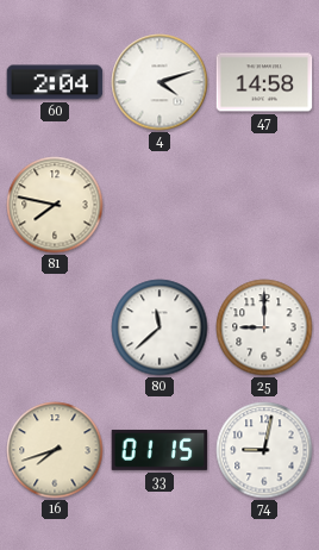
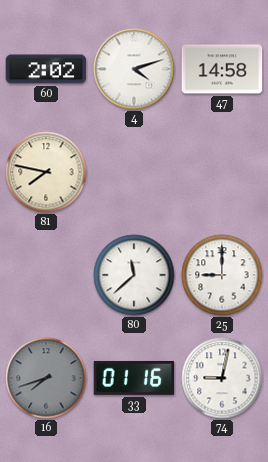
60: 2:04 -> 2:02
16 dial: cream -> grey
33: 01:15 -> 01:16
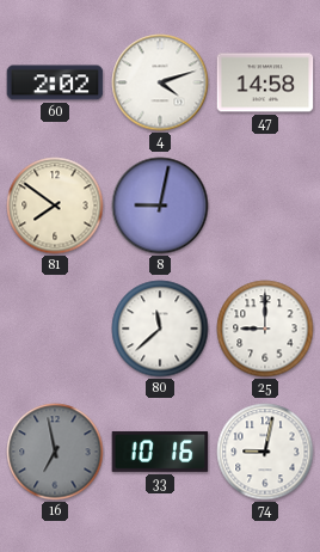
81: 7:47 -> 7:51
8: none -> 9:02
16: 7:42 -> 6:58
33: 01:16 -> 10:16
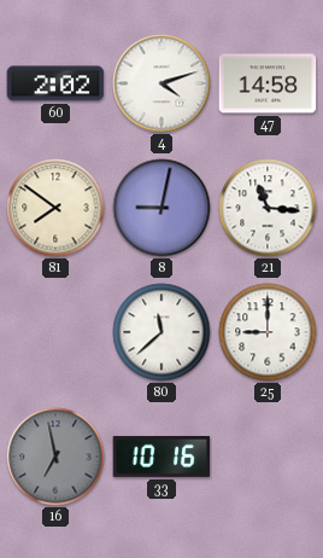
21: none -> 11:16
74: 9:02 -> none
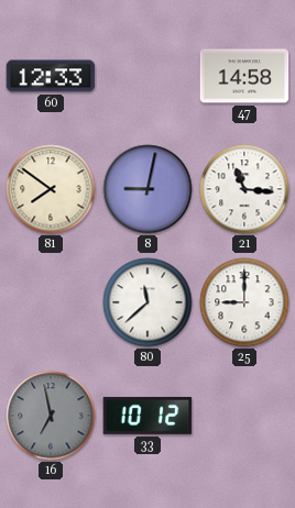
60: 2:02 -> 12:33
4: 4:12 -> none
33: 10:16 -> 10:12
